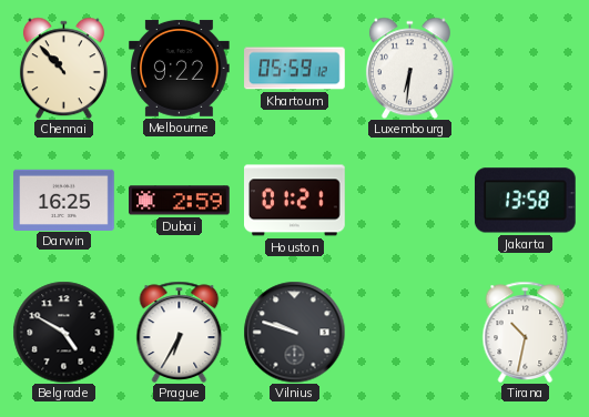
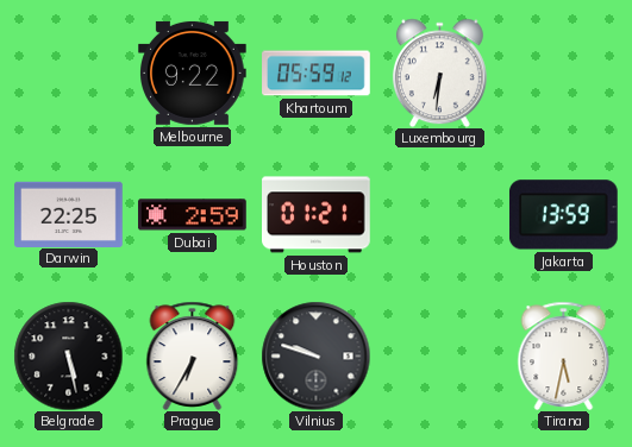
Chennai: 10:53 -> none
Darwin: 16:25 -> 22:25
Jakarta: 13:58 -> 13:59
Belgrade: 4:50 -> 5:28
Tirana: 10:32 -> 5:32
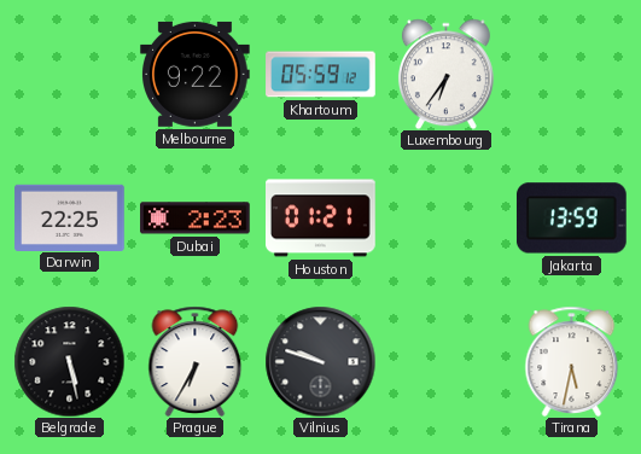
Luxembourg: 6:31 -> 6:36
Dubai: 2:59 -> 2:23
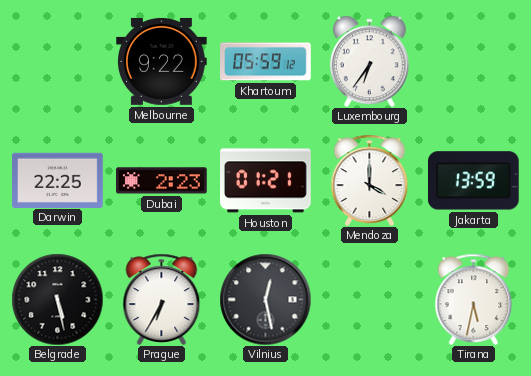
Mendoza: none -> 4:00
Vilnius: 9:48 -> 12:28
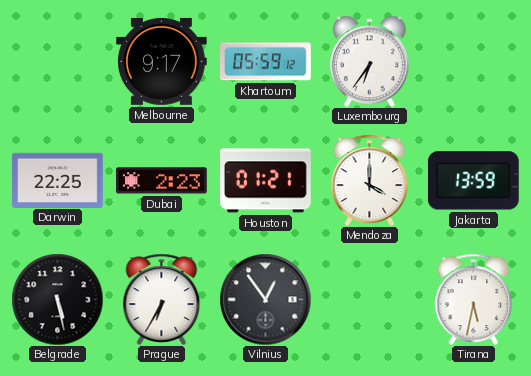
Melbourne: 9:22 -> 9:17
Vilnius: 12:28 -> 12:54
